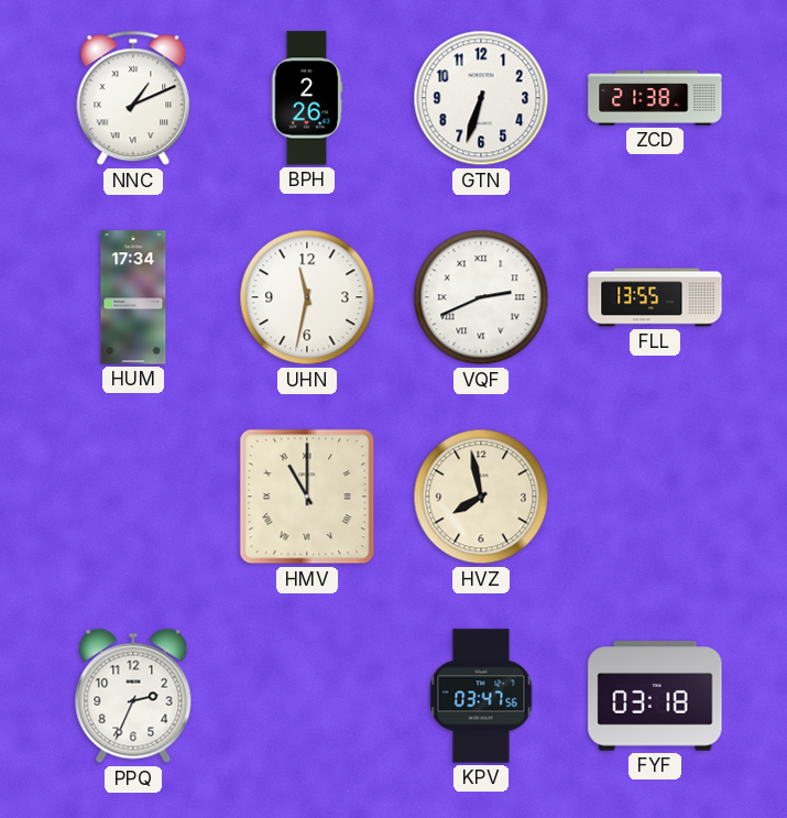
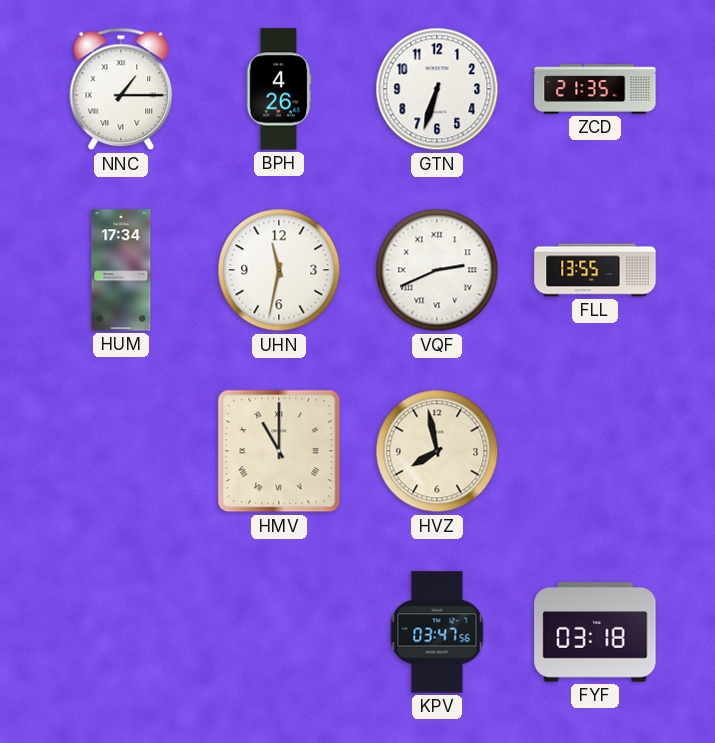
NNC: 1:11 -> 1:15
BPH: 2:26 -> 4:26
ZCD: 21:38 -> 21:35
PPQ: 2:34 -> none
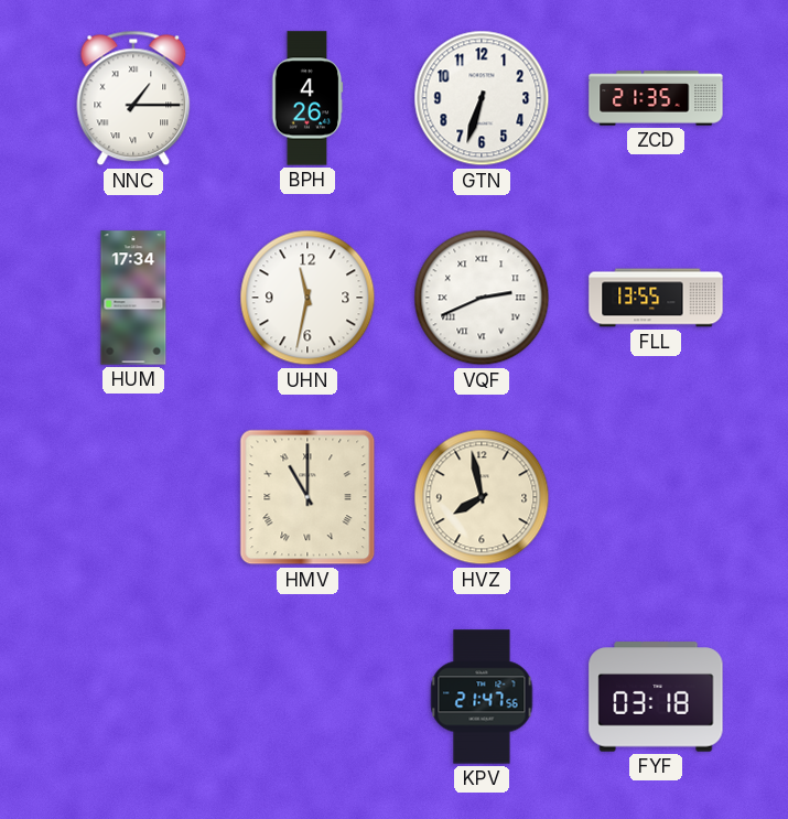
KPV: 03:47 -> 21:47
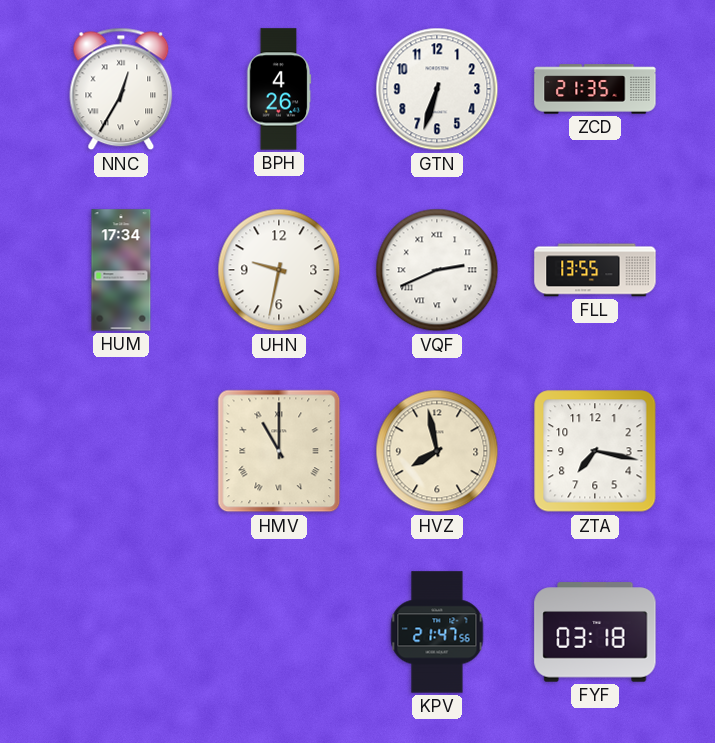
NNC: 1:15 -> 12:35
UHN: 11:32 -> 9:32
ZTA: none -> 7:17
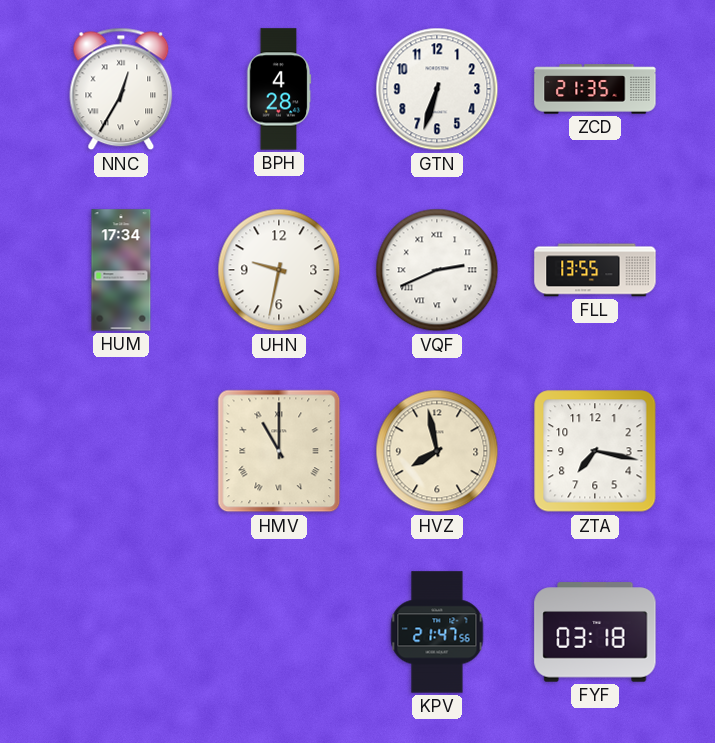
BPH: 4:26 -> 4:28
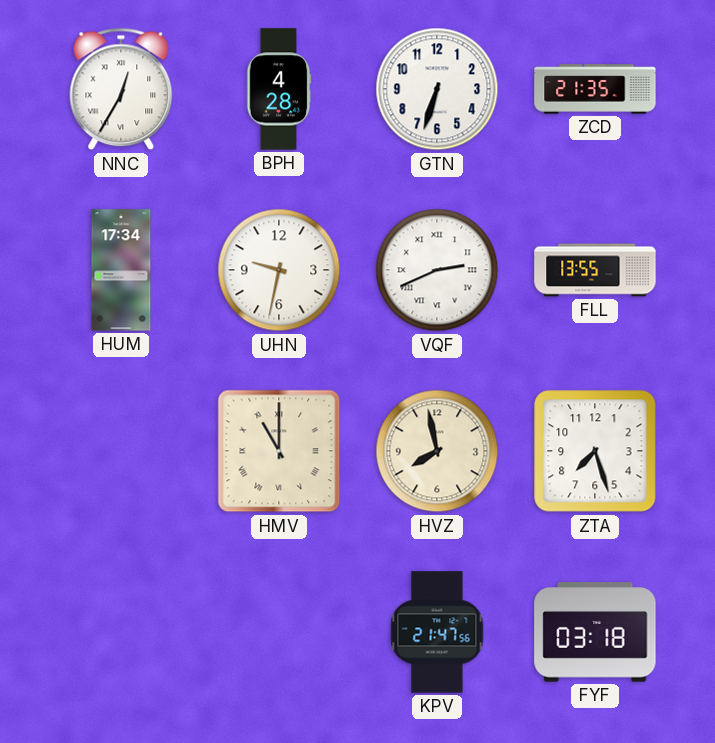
ZTA: 7:17 -> 7:27
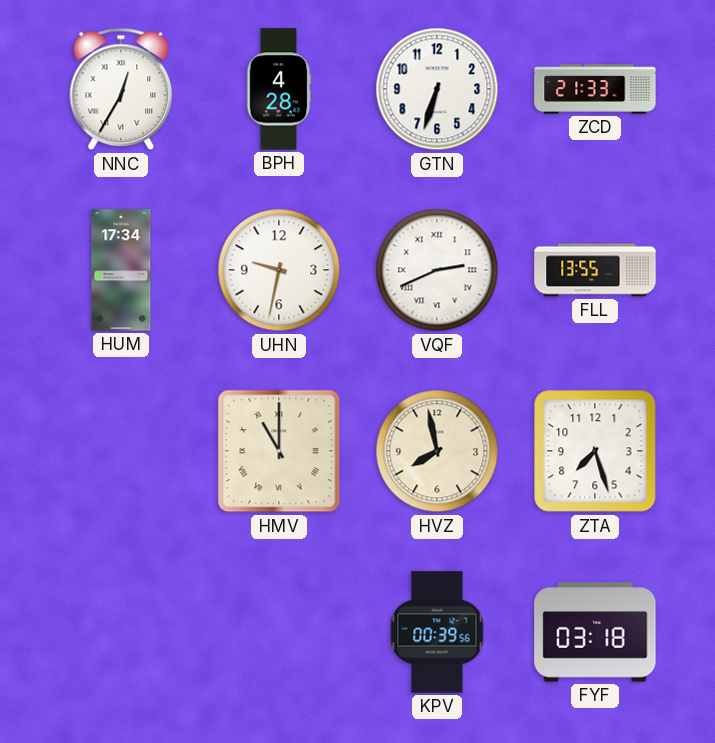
ZCD: 21:35 -> 21:33
KPV: 21:47 -> 00:39
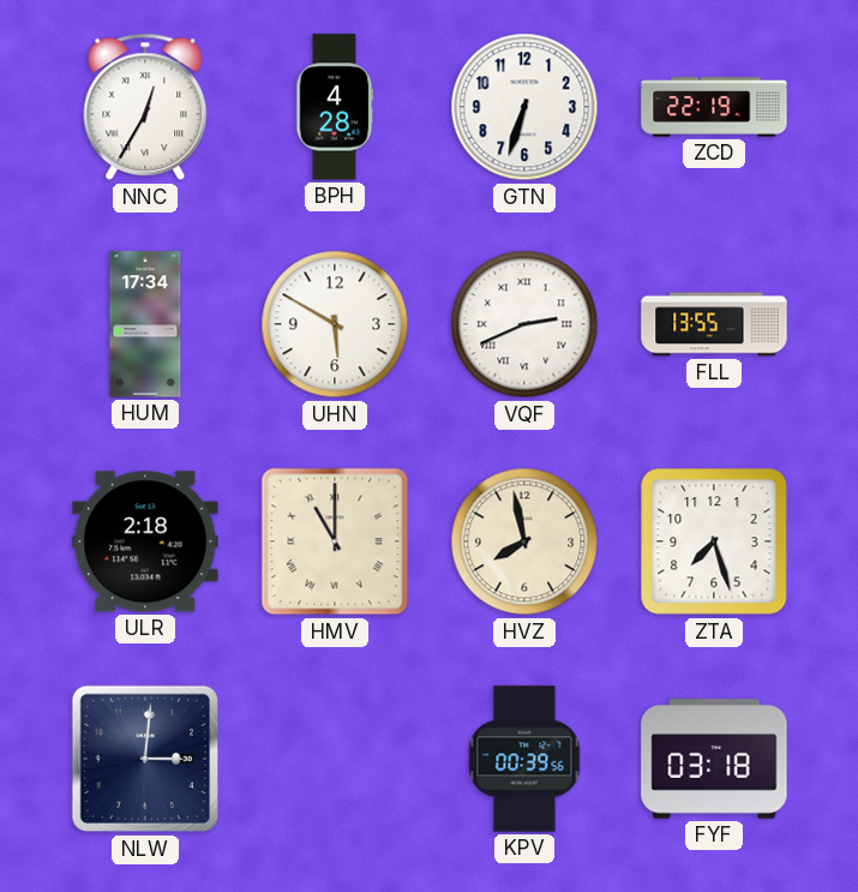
ZCD: 21:33 -> 22:19
UHN: 9:32 -> 5:50
ULR: none -> 2:18
NLW: none -> 3:01
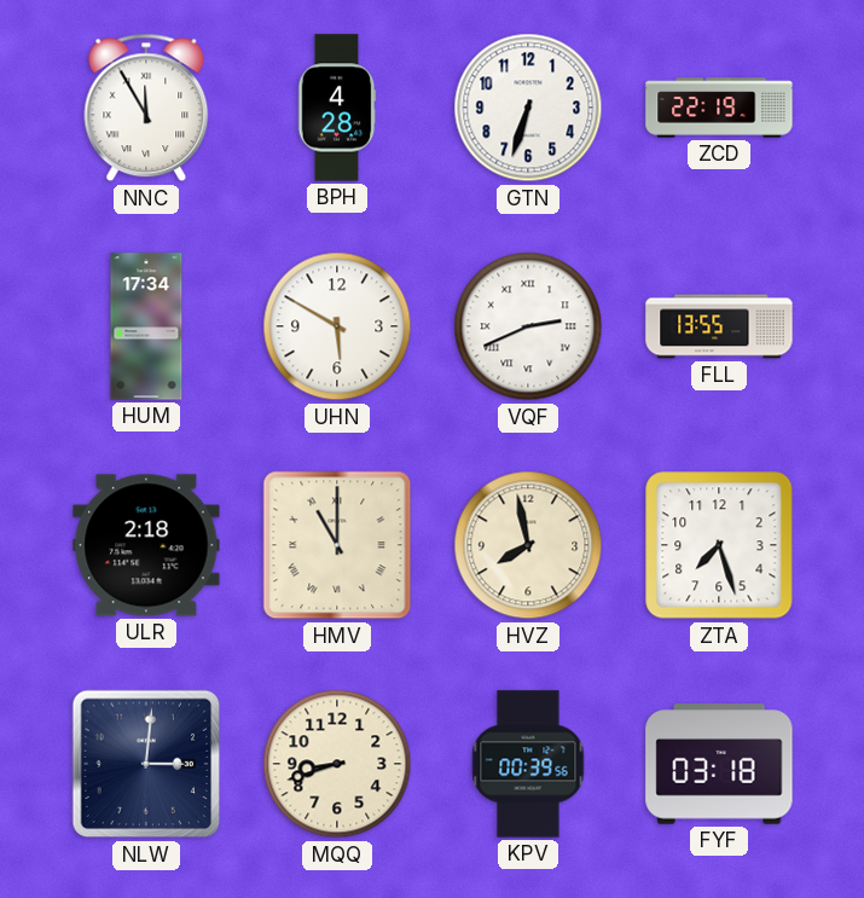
NNC: 12:35 -> 11:55
MQQ: none -> 8:42
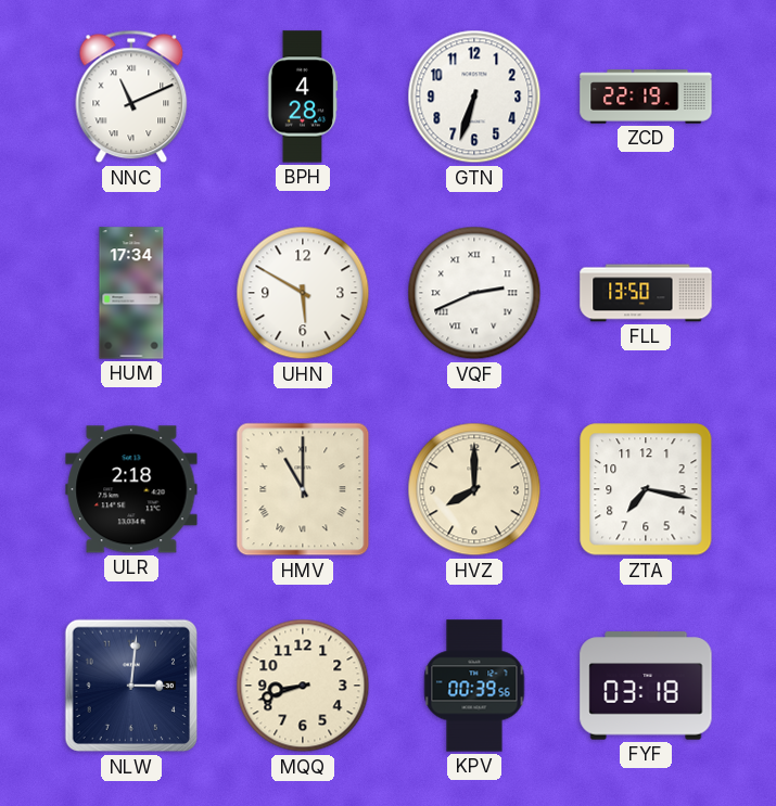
NNC: 11:55 -> 11:11
FLL: 13:55 -> 13:50
HVZ: 7:58 -> 8:00
ZTA: 7:27 -> 7:17
